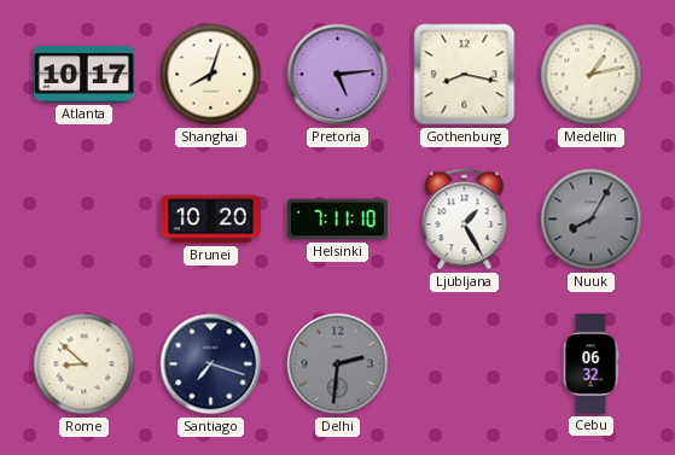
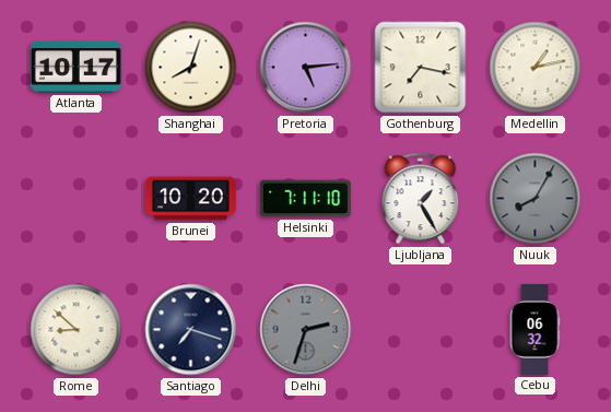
Gothenburg: 8:17 -> 7:17
Delhi: 2:31 -> 2:33
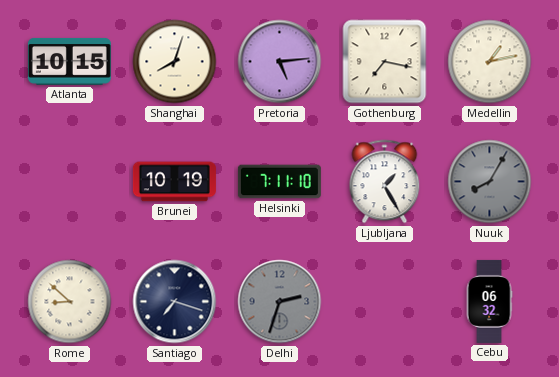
Atlanta: 10:17 -> 10:15
Brunei: 10:20 -> 10:19
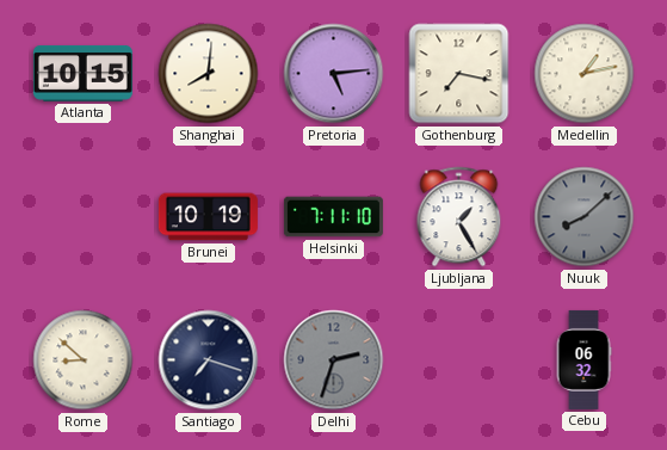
Shanghai: 8:03 -> 8:01
Nuuk: 8:05 -> 8:08
